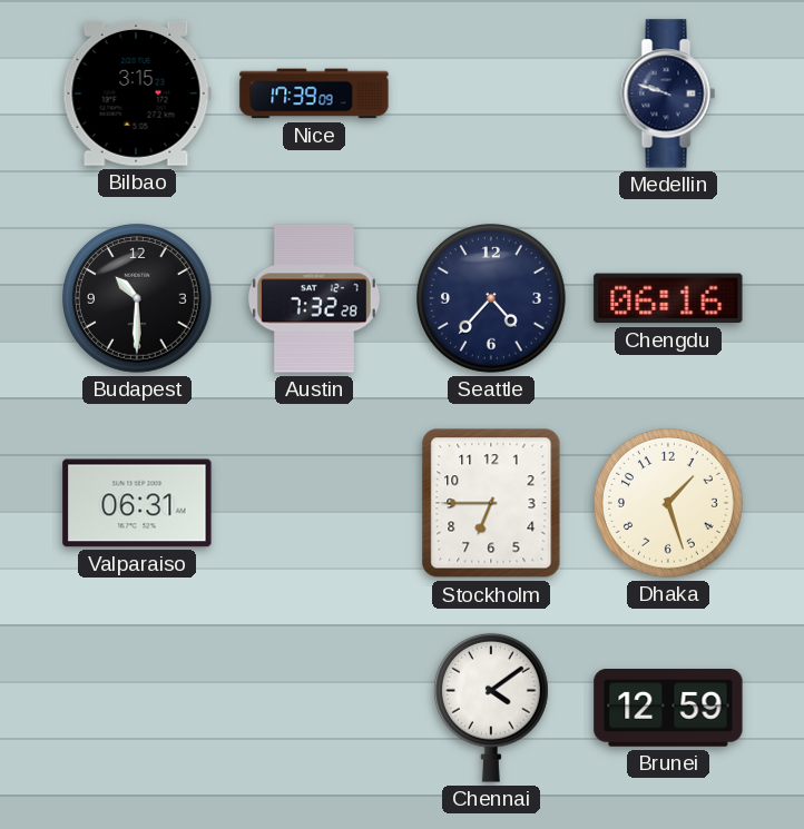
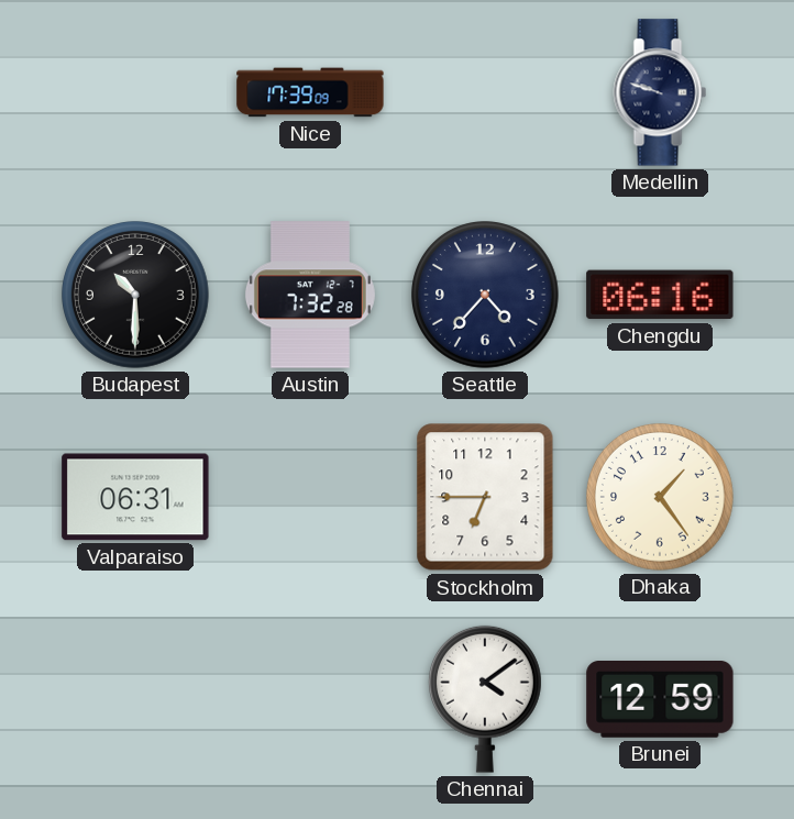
Bilbao: 3:15 -> none
Dhaka: 1:27 -> 1:24
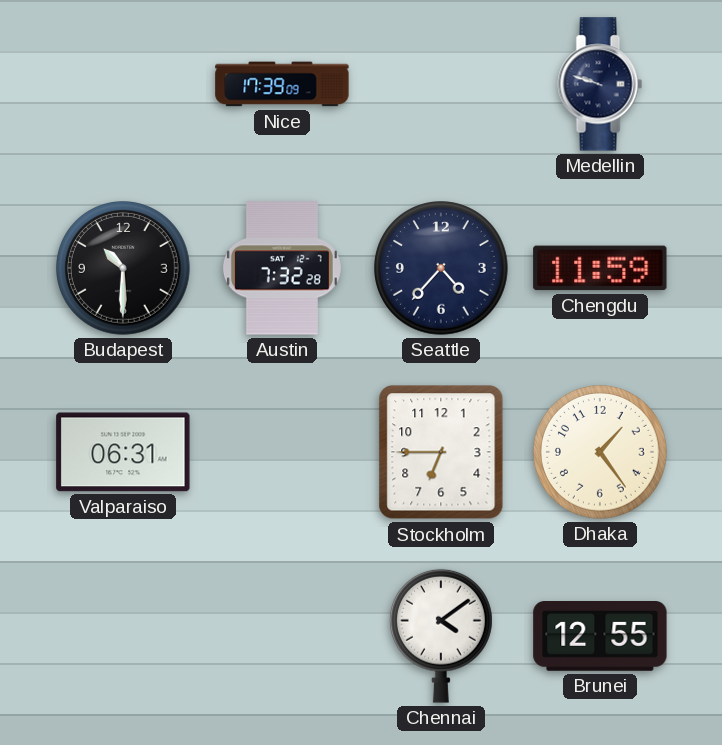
Chengdu: 06:16 -> 11:59
Brunei: 12:59 -> 12:55
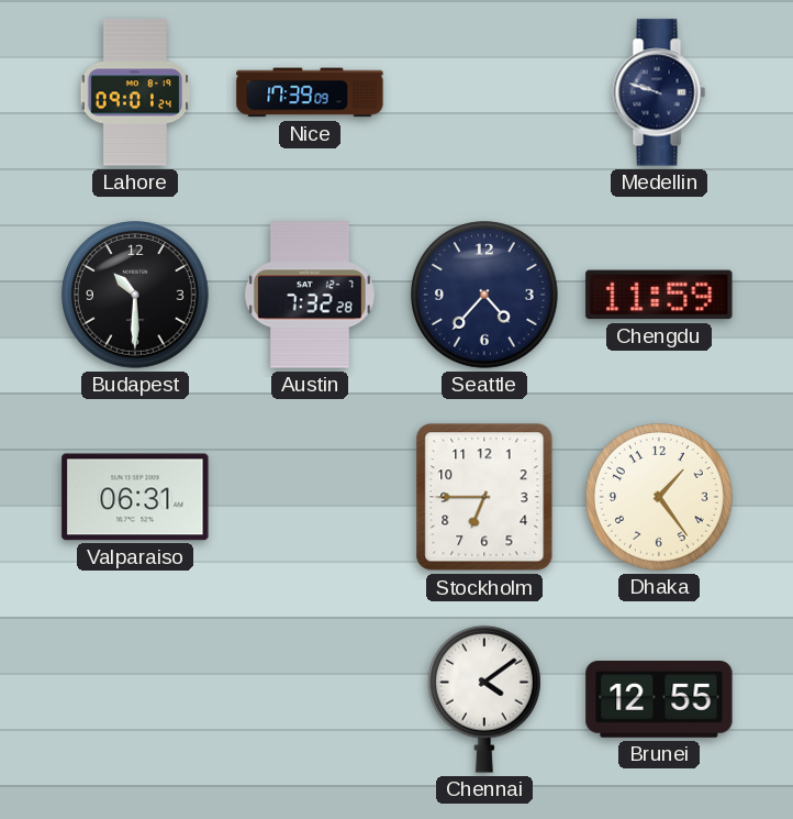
Lahore: none -> 09:01
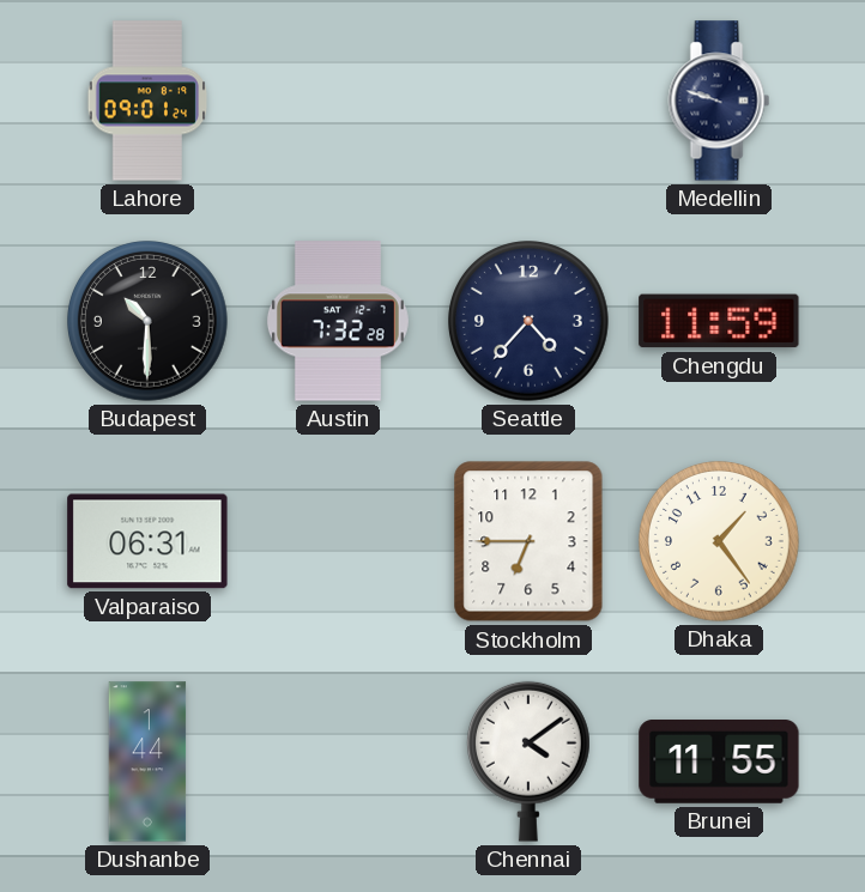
Nice: 17:39 -> none
Dushanbe: none -> 1:44
Brunei: 12:55 -> 11:55
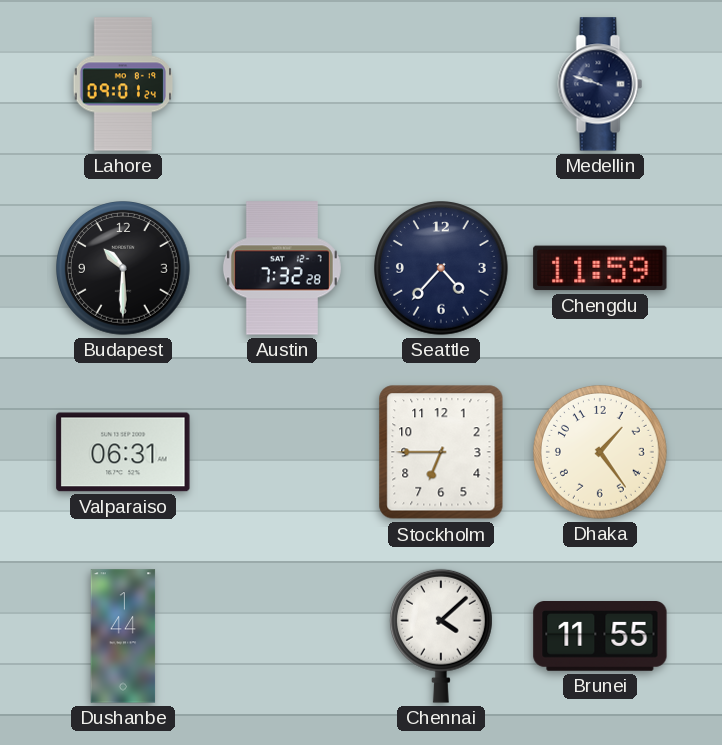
Chennai: 4:09 -> 4:08
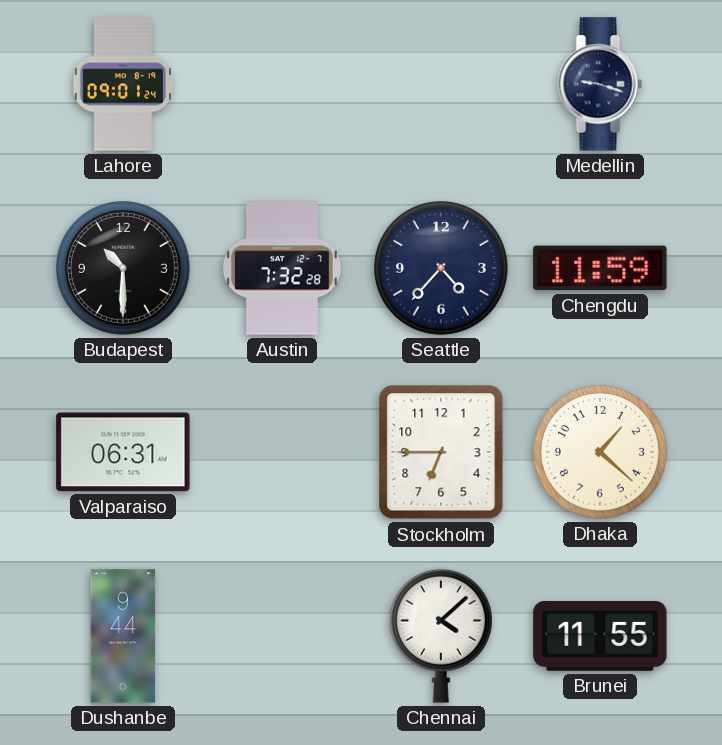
Medellin: 9:48 -> 9:18
Dhaka: 1:24 -> 1:22
Dushanbe: 1:44 -> 9:44
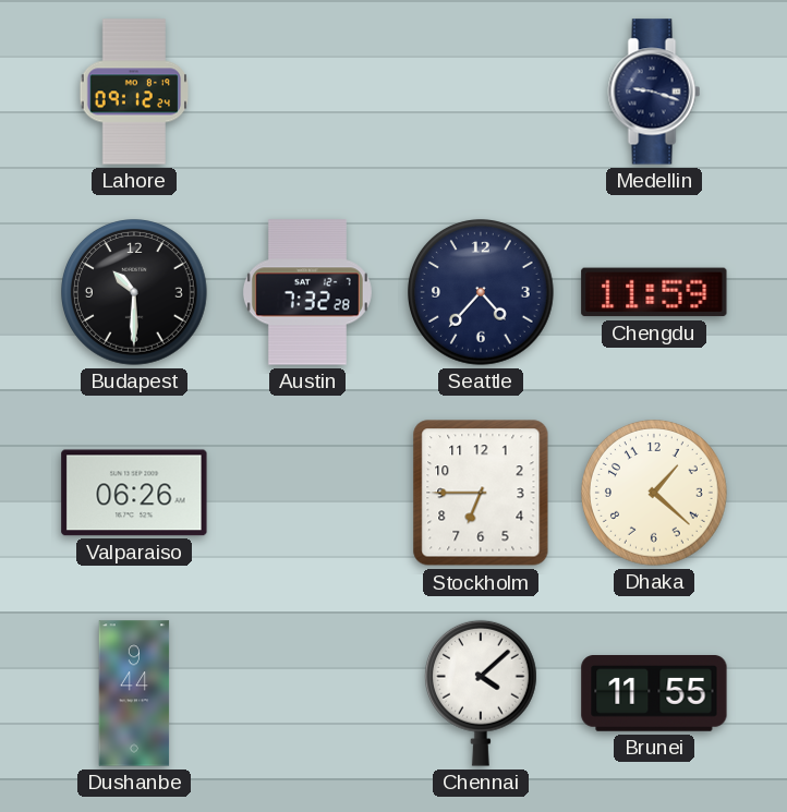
Lahore: 09:01 -> 09:12
Valparaiso: 06:31 -> 06:26
